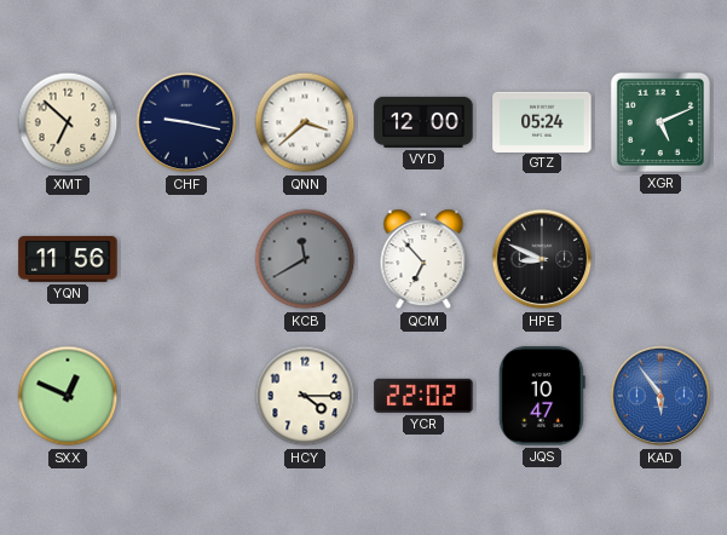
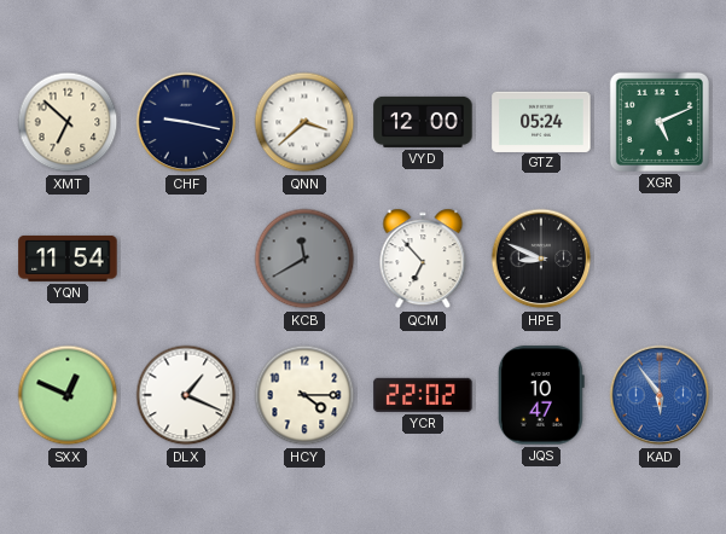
YQN: 11:56 -> 11:54
DLX: none -> 1:19
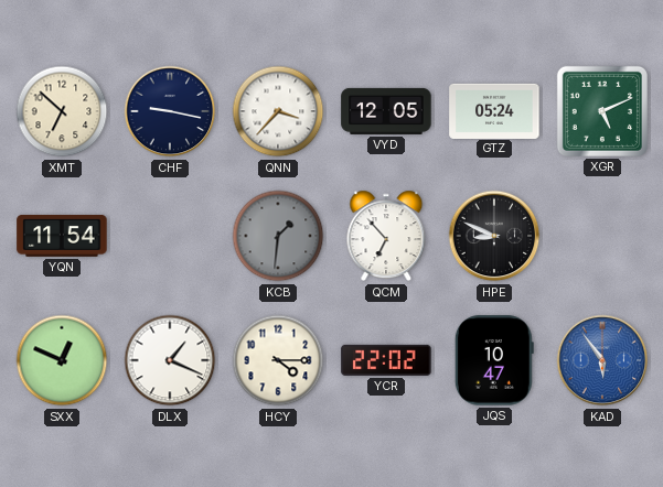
QNN: 3:38 -> 3:37
VYD: 12:00 -> 12:05
KCB: 11:40 -> 1:31
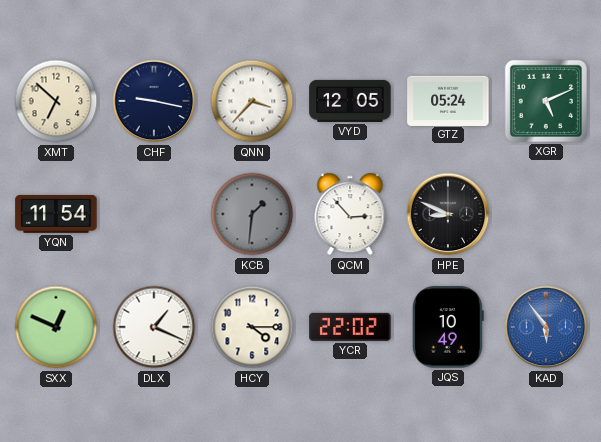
QCM: 6:53 -> 2:53
JQS: 10:47 -> 10:49
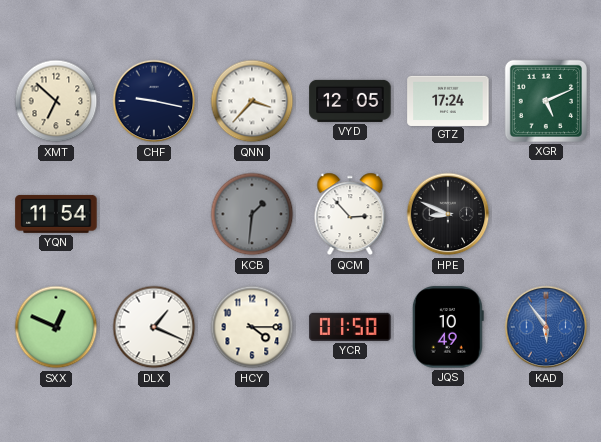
GTZ: 05:24 -> 17:24
YCR: 22:02 -> 01:50
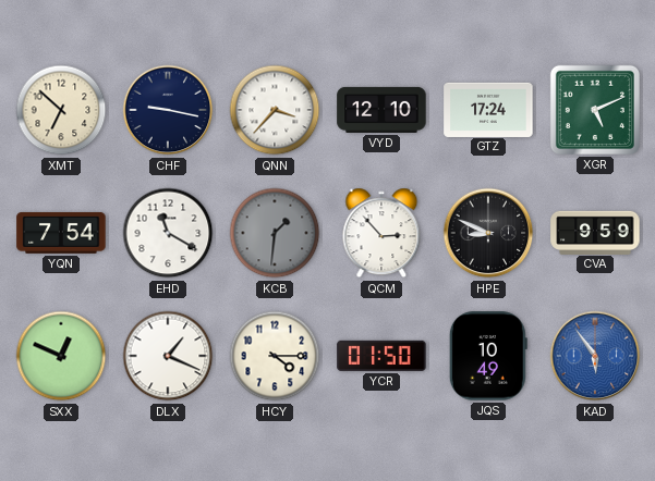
VYD: 12:05 -> 12:10
YQN: 11:54 -> 7:54
EHD: none -> 11:20
CVA: none -> 9:59
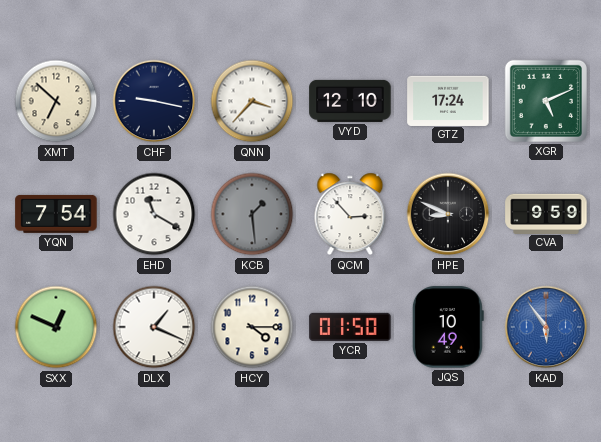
KCB: 1:31 -> 1:29
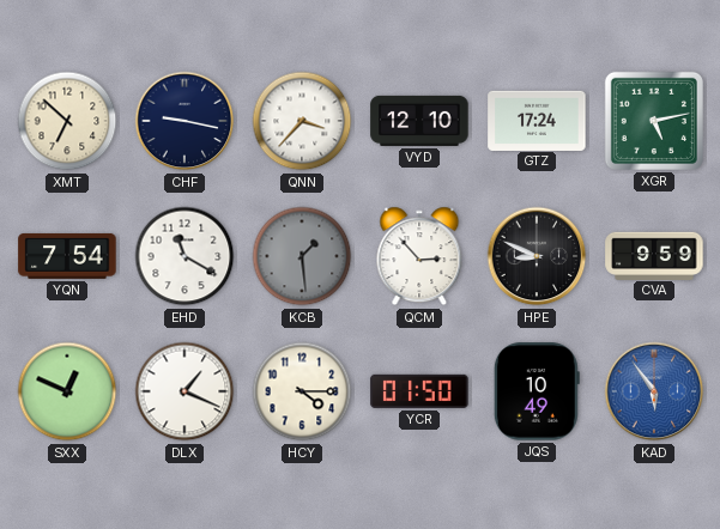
XGR: 5:11 -> 5:13
